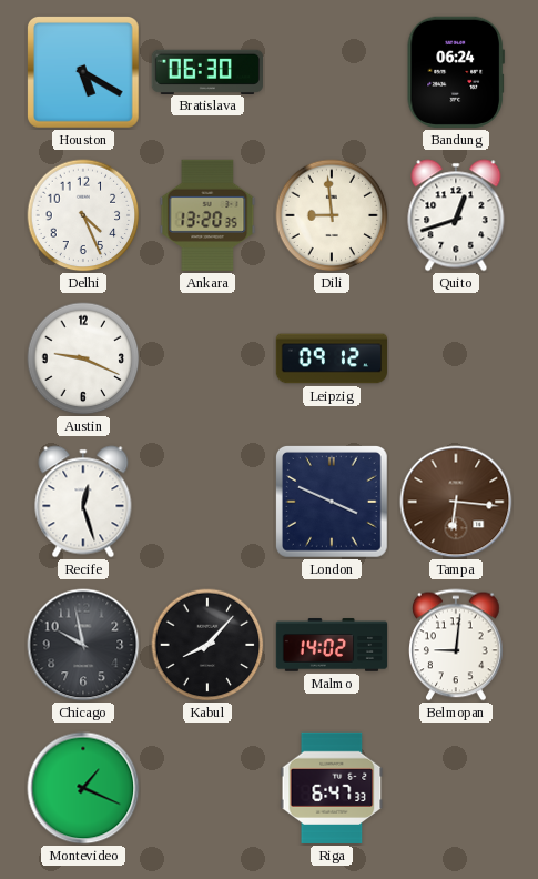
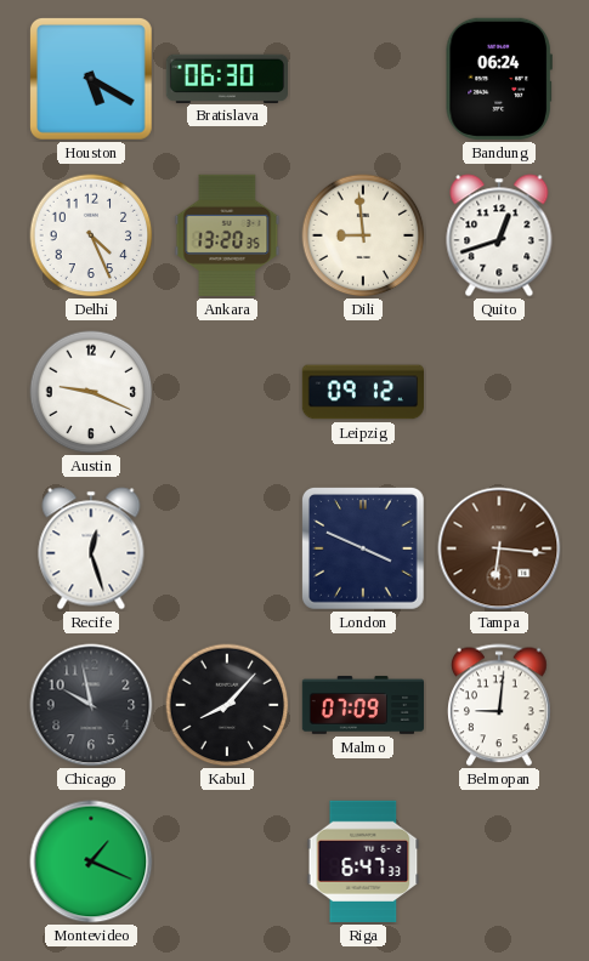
Malmo: 14:02 -> 07:09
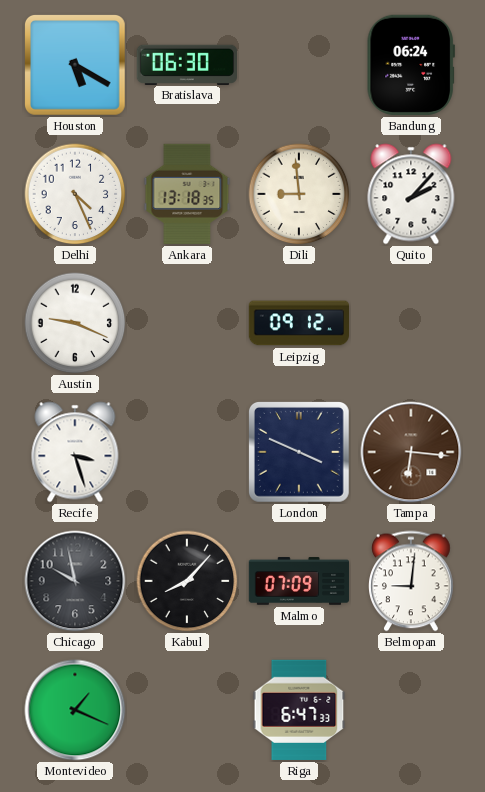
Ankara: 13:20 -> 13:18
Quito: 12:42 -> 2:07
Recife: 12:27 -> 3:27
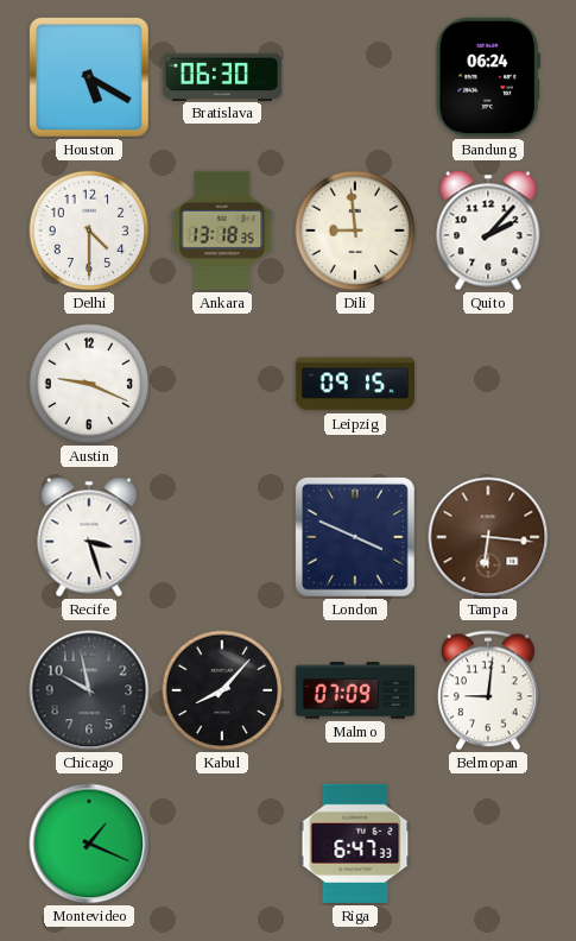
Delhi: 4:26 -> 4:30
Leipzig: 09:12 -> 09:15
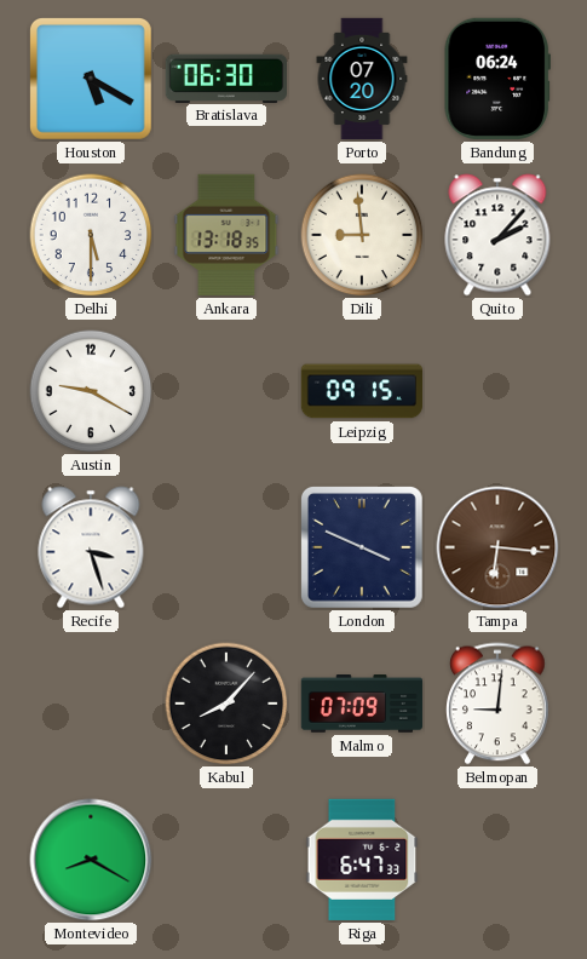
Porto: none -> 07:20
Delhi: 4:30 -> 5:30
Austin: 9:19 -> 9:20
Chicago: 9:58 -> none
Montevideo: 1:19 -> 8:20
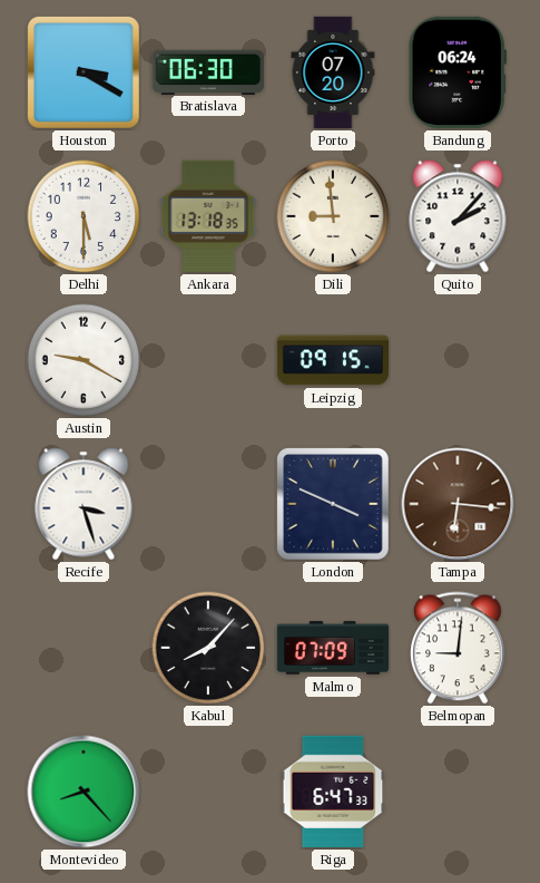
Houston: 5:20 -> 3:20
Montevideo: 8:20 -> 8:23
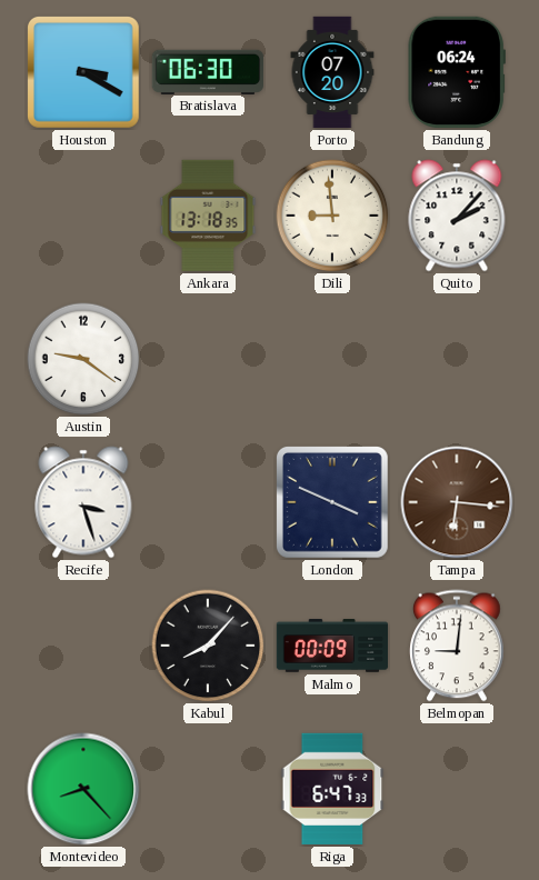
Delhi: 5:30 -> none
Austin: 9:20 -> 9:21
Leipzig: 09:15 -> none
Malmo: 07:09 -> 00:09
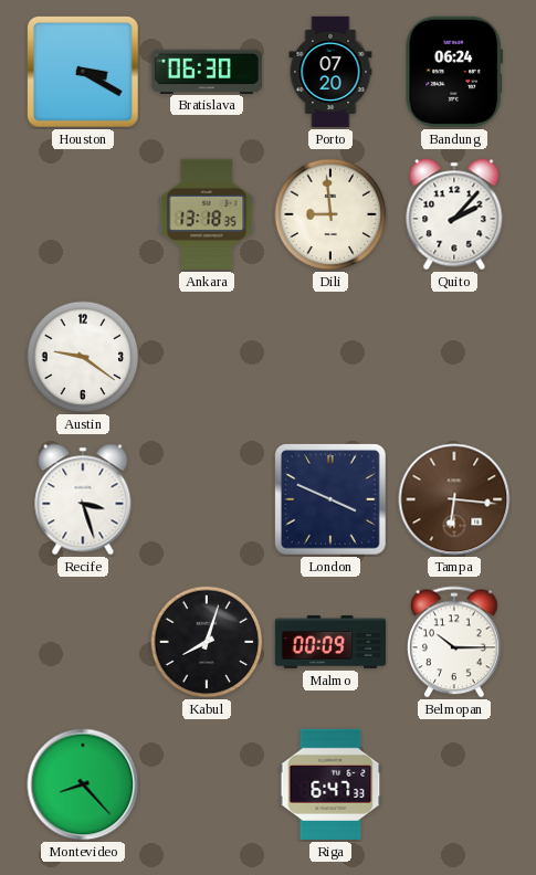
Kabul: 8:07 -> 8:03
Belmopan: 9:01 -> 10:15
